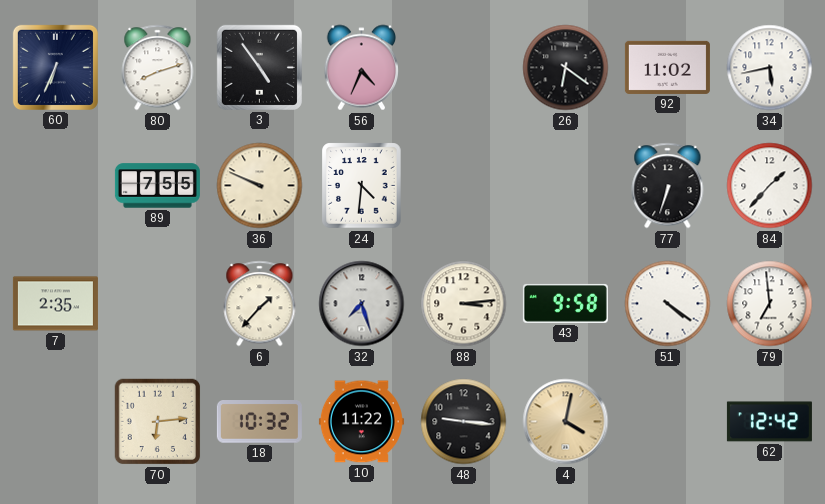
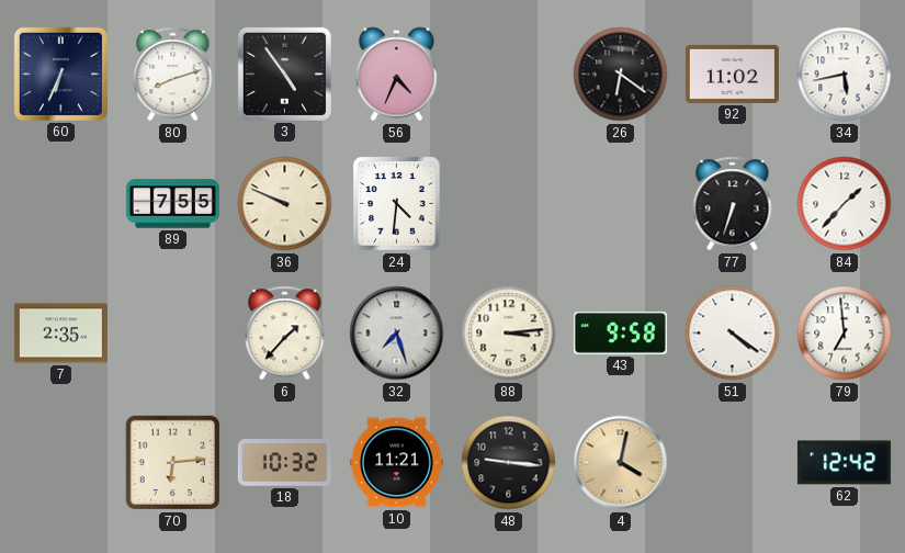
10: 11:22 -> 11:21
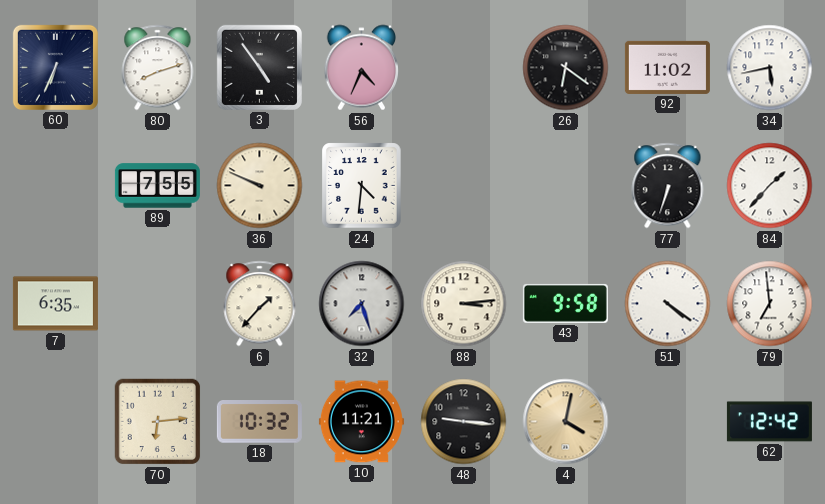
7: 2:35 -> 6:35
